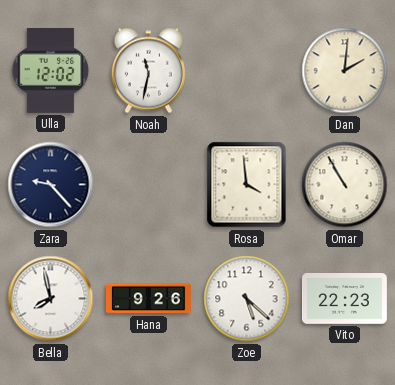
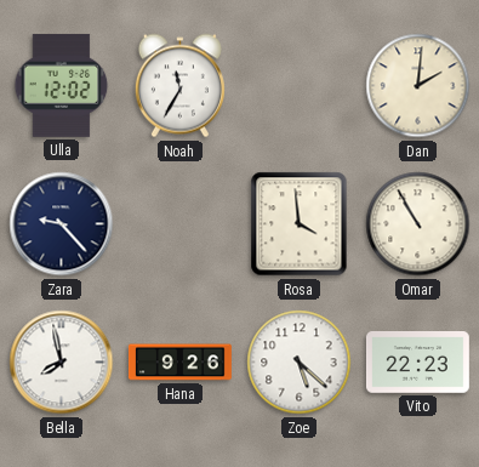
Noah: 11:32 -> 11:35
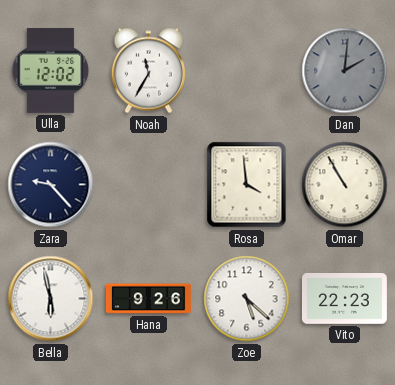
Dan dial: cream -> grey
Bella: 7:58 -> 5:58
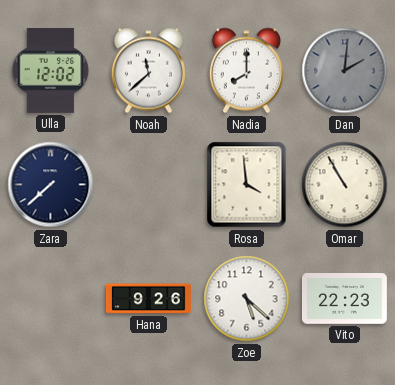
Noah: 11:35 -> 11:38
Nadia: none -> 8:00
Zara: 9:23 -> 7:38
Bella: 5:58 -> none
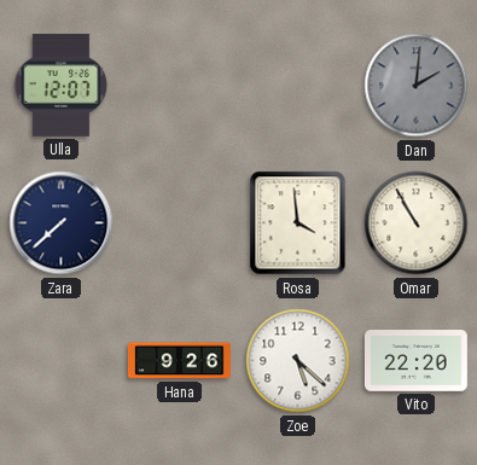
Ulla: 12:02 -> 12:07
Noah: 11:38 -> none
Nadia: 8:00 -> none
Vito: 22:23 -> 22:20
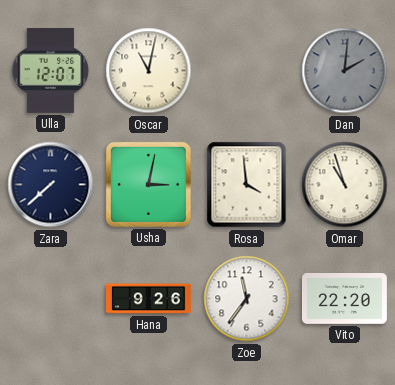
Oscar: none -> 11:02
Usha: none -> 3:02
Omar: 10:55 -> 10:57
Zoe: 5:22 -> 11:36
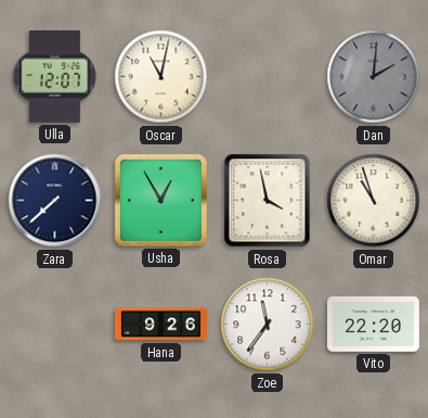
Usha: 3:02 -> 12:55
Rosa: 3:59 -> 3:58
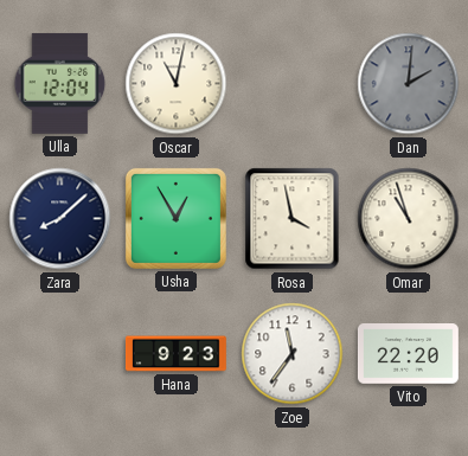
Ulla: 12:07 -> 12:04
Zara: 7:38 -> 8:08
Hana: 9:26 -> 9:23
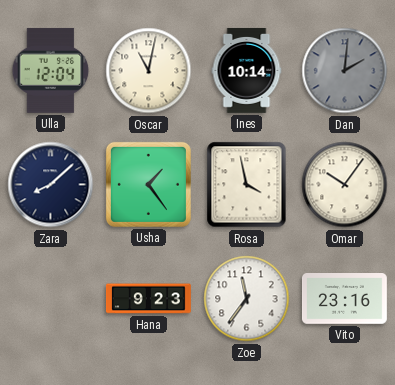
Ines: none -> 10:14
Usha: 12:55 -> 1:24
Omar: 10:57 -> 10:06
Vito: 22:20 -> 23:16
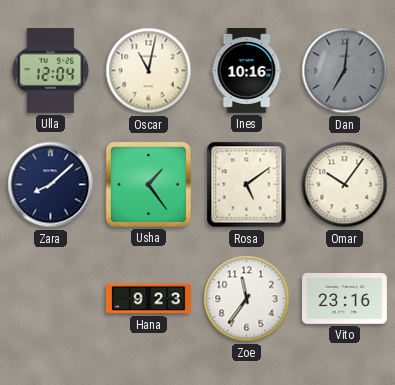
Ines: 10:14 -> 10:16
Dan: 2:01 -> 7:01
Rosa: 3:58 -> 5:09
